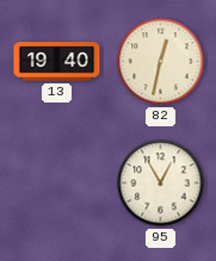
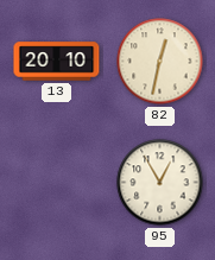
13: 19:40 -> 20:10
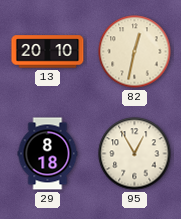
29: none -> 8:18
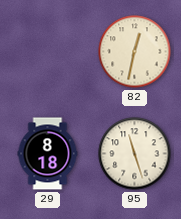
13: 20:10 -> none
95: 12:55 -> 11:27
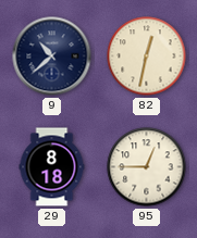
9: none -> 10:38
95: 11:27 -> 12:45
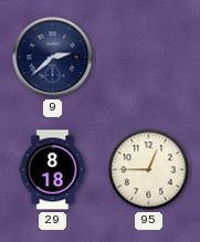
9: 10:38 -> 2:38
82: 12:32 -> none
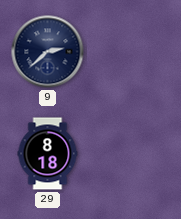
95: 12:45 -> none
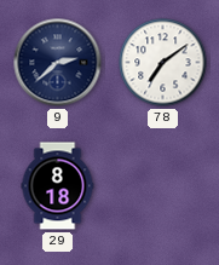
78: none -> 7:09
